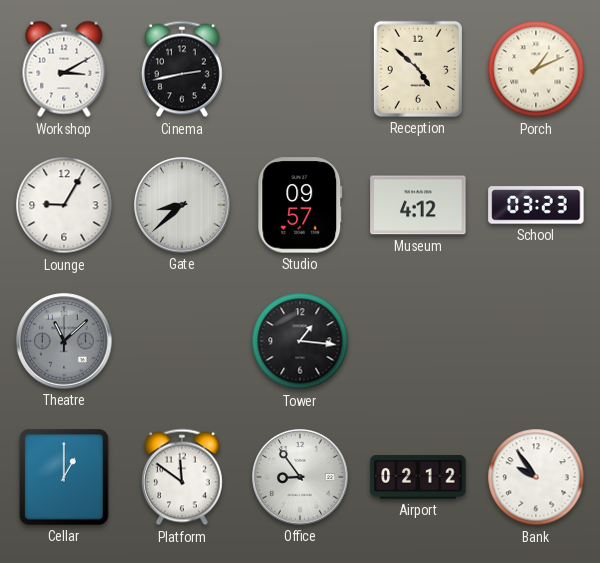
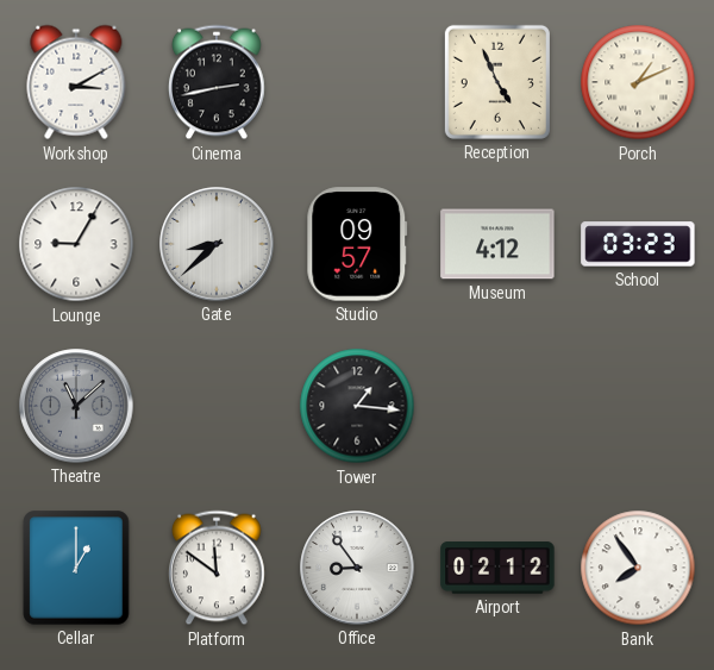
Reception: 4:52 -> 4:56
Bank: 9:54 -> 7:54
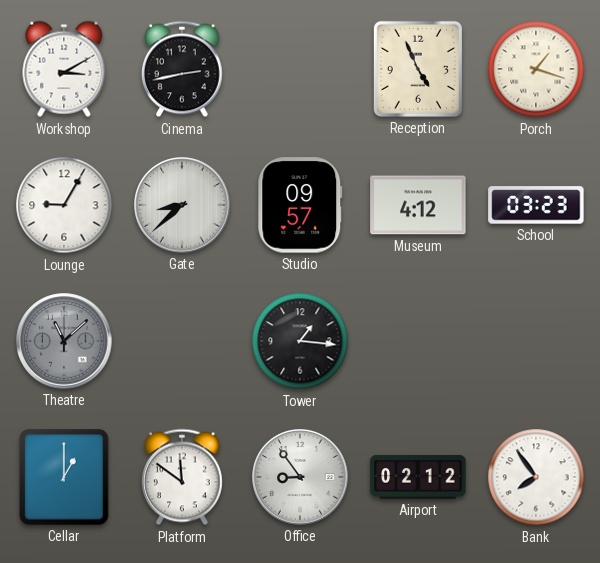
Porch: 1:11 -> 1:18
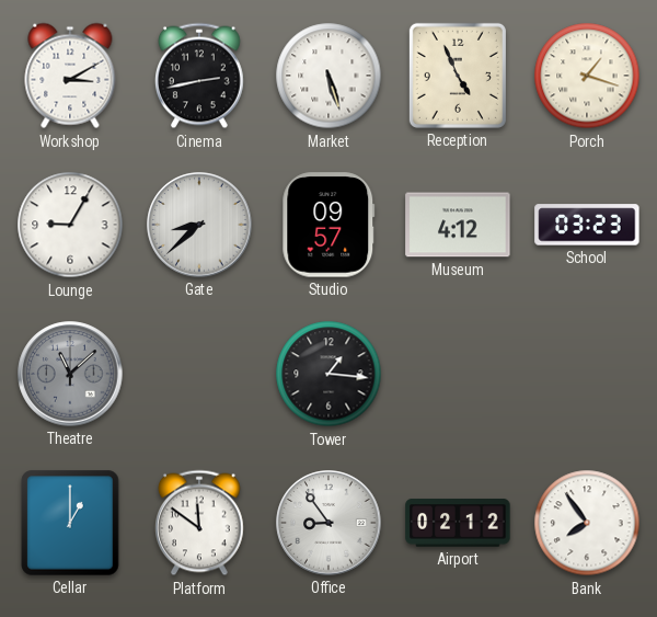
Market: none -> 5:27
